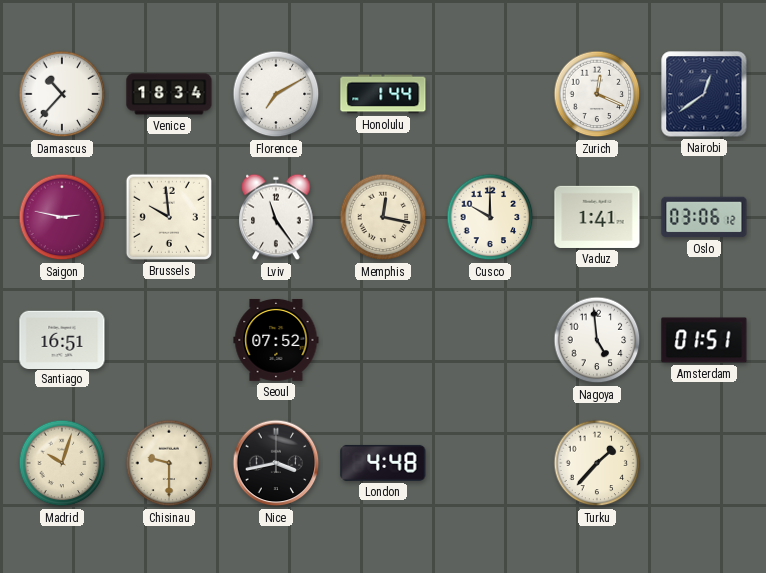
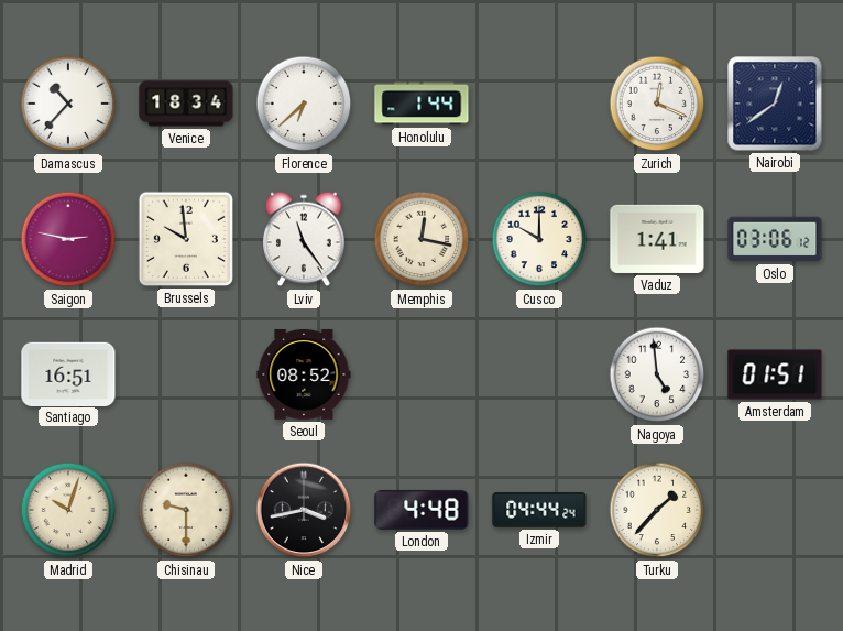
Florence: 7:10 -> 6:38
Seoul: 07:52 -> 08:52
Izmir: none -> 04:44
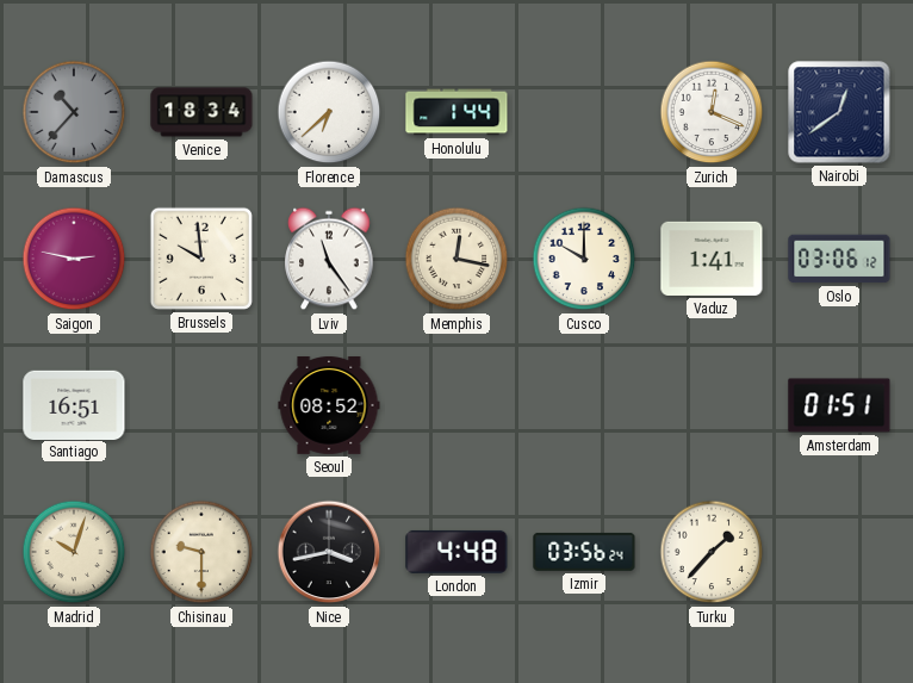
Damascus dial: white -> grey
Nagoya: 4:59 -> none
Izmir: 04:44 -> 03:56
